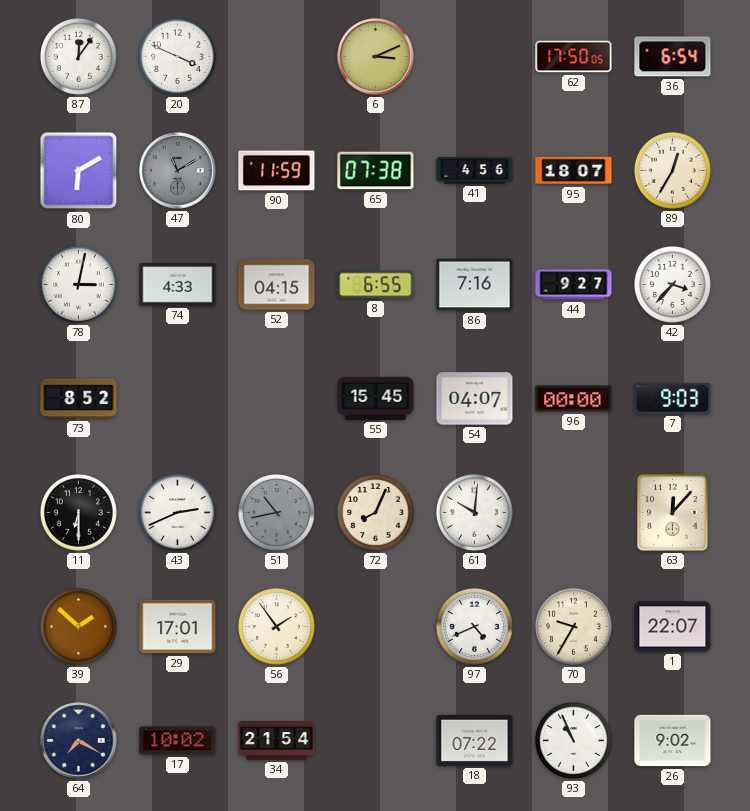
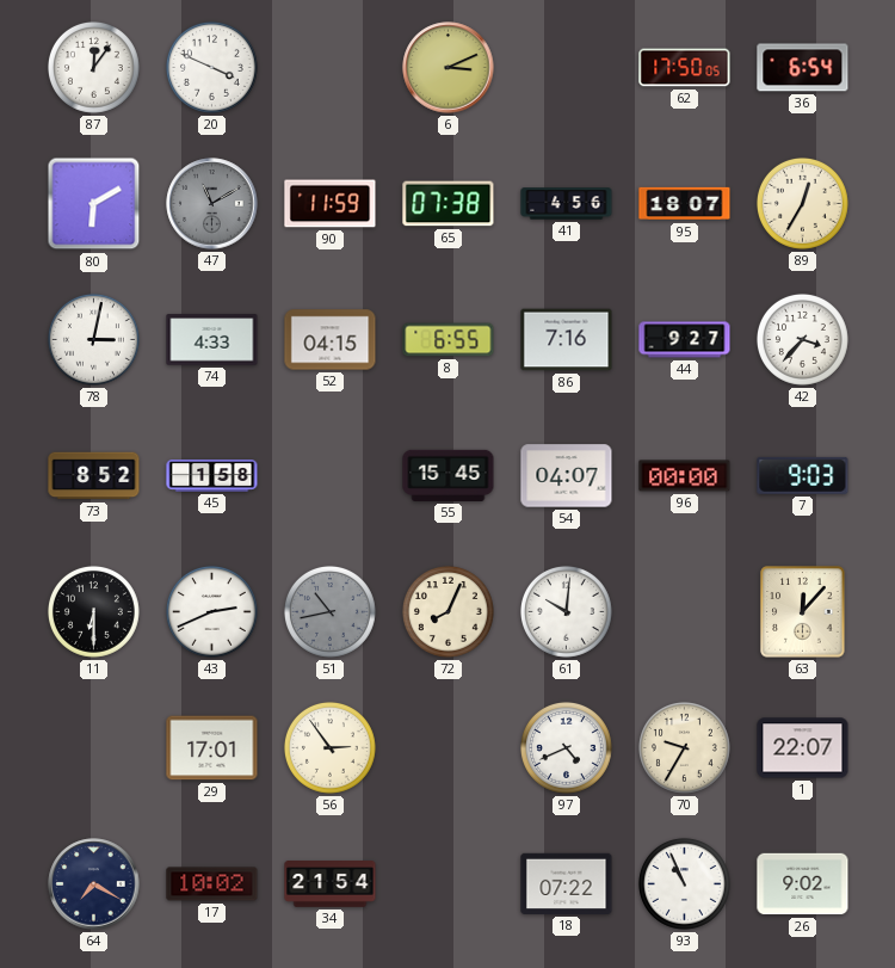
45: none -> 1:58
39: 1:52 -> none
56: 1:54 -> 2:54
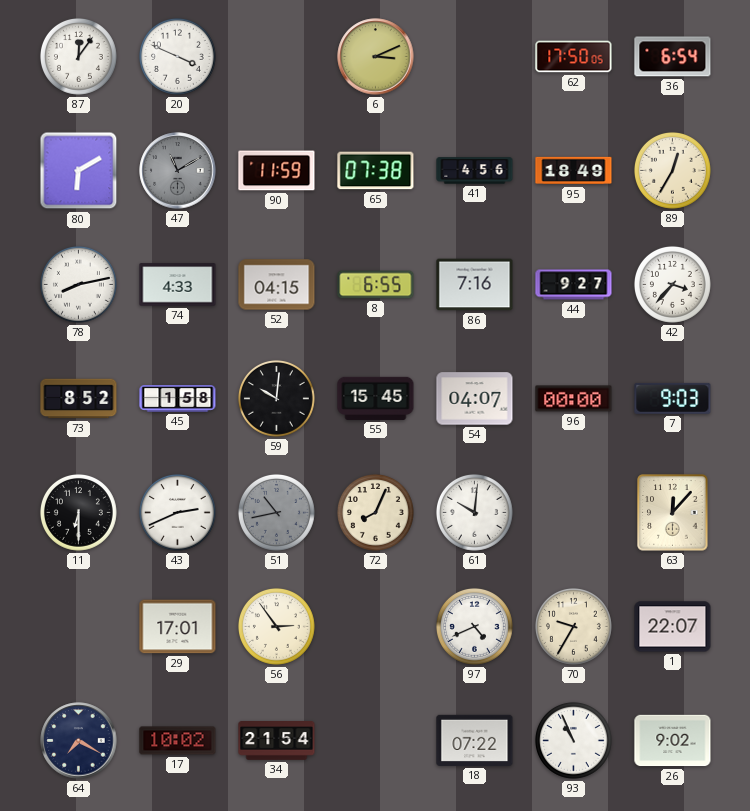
95: 18:07 -> 18:49
78: 3:02 -> 8:13
59: none -> 10:01
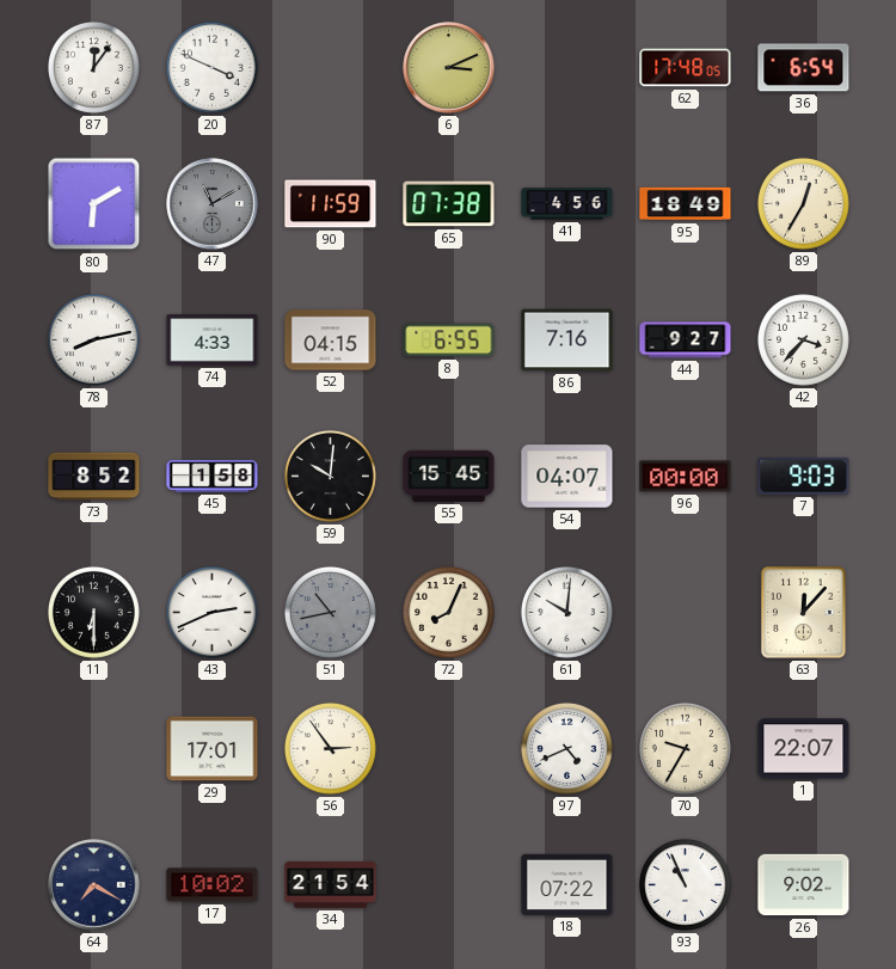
62: 17:50 -> 17:48
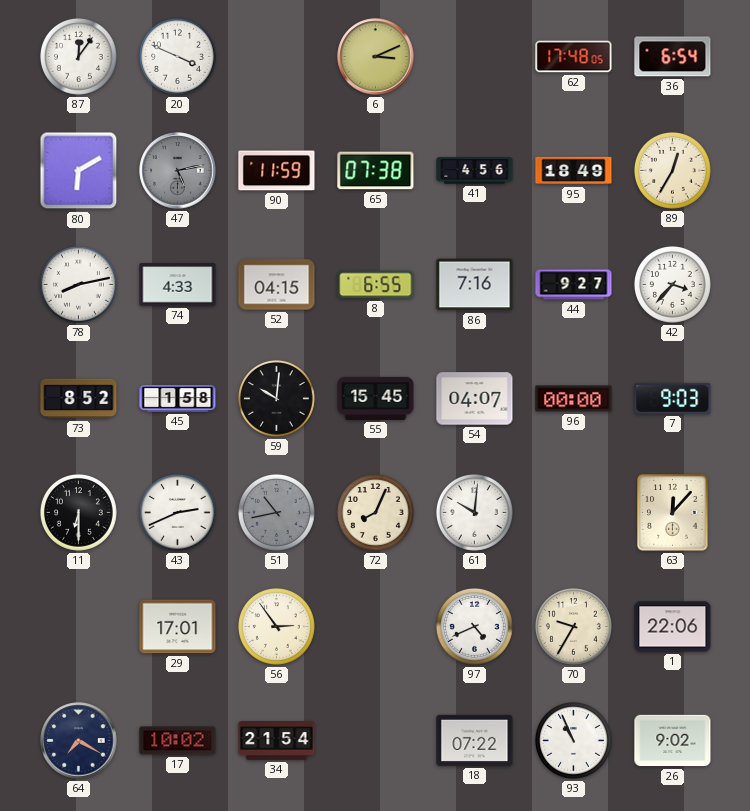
47: 11:10 -> 5:13
1: 22:07 -> 22:06
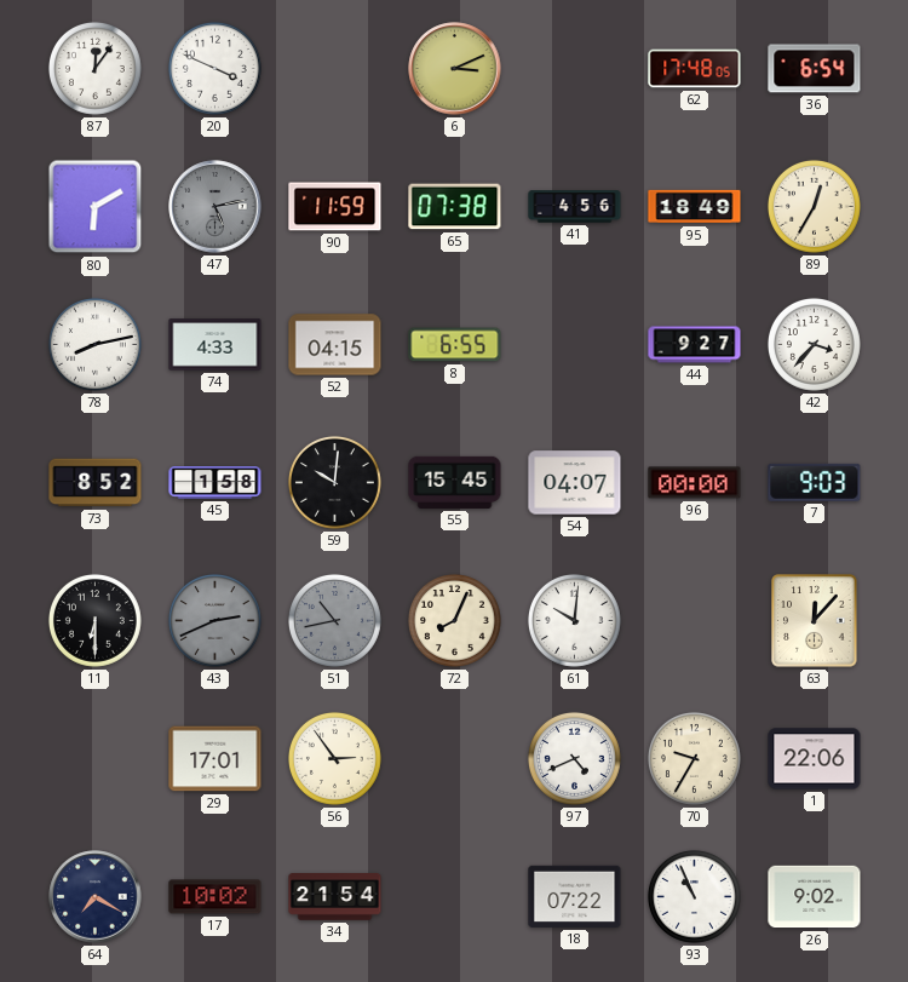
86: 7:16 -> none
43 dial: white -> grey
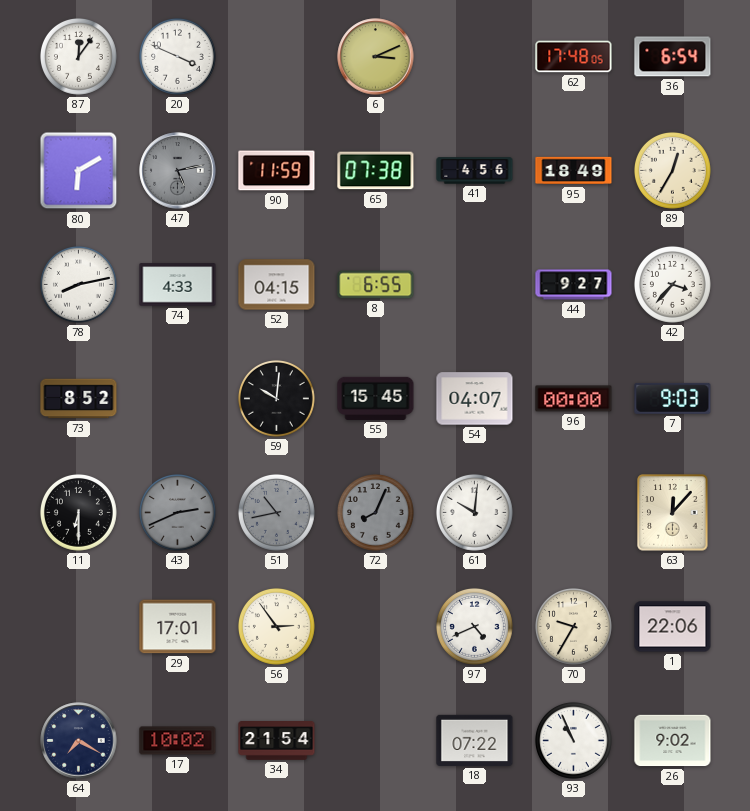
45: 1:58 -> none
72 dial: cream -> grey
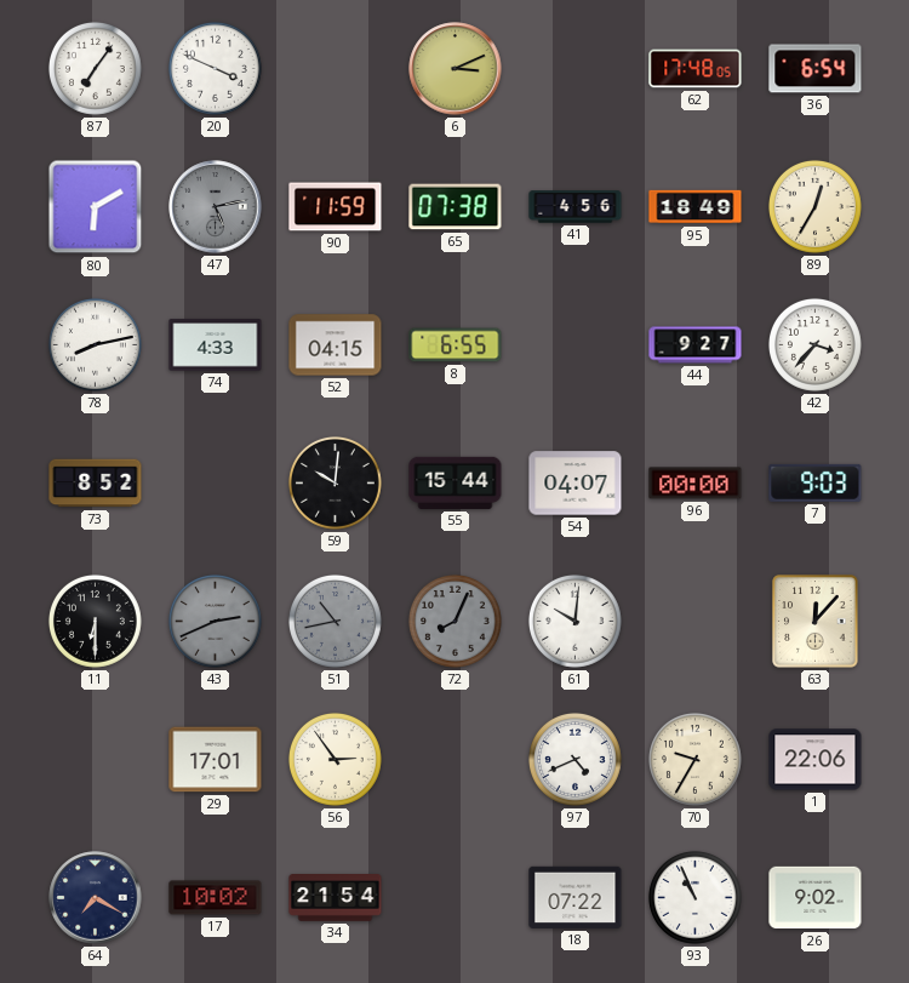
87: 12:06 -> 7:06
55: 15:45 -> 15:44
